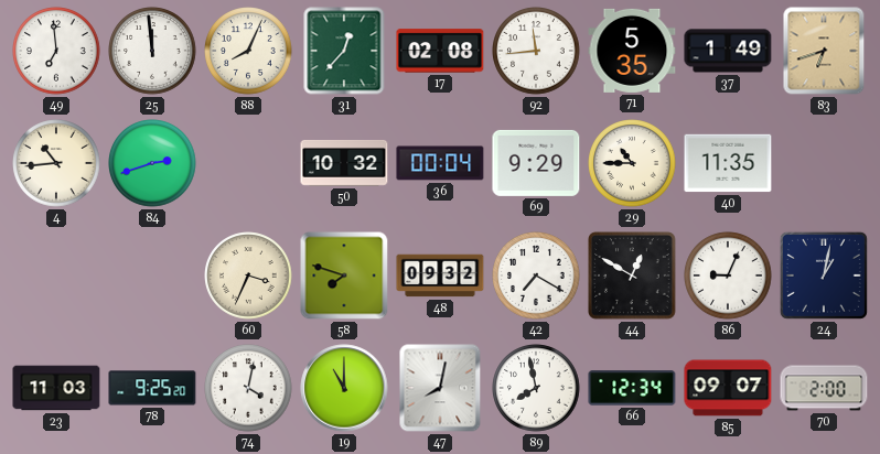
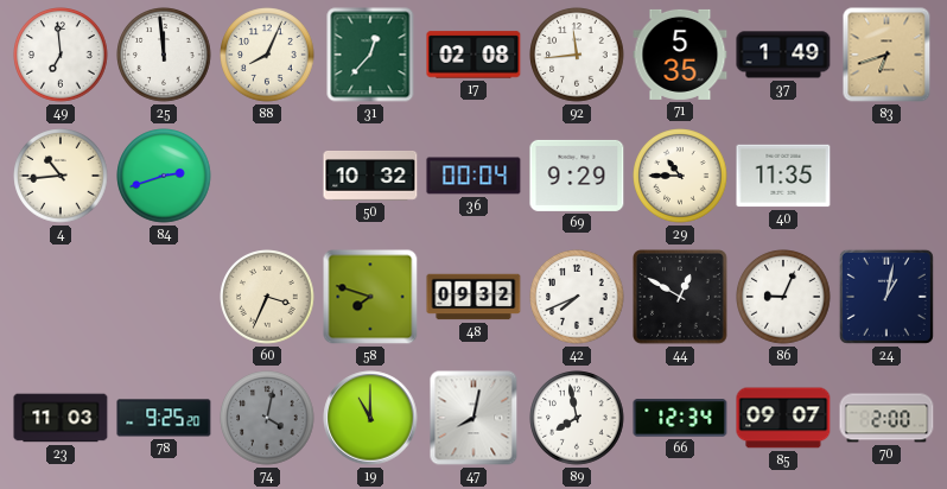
42: 7:20 -> 7:41
74 dial: white -> grey
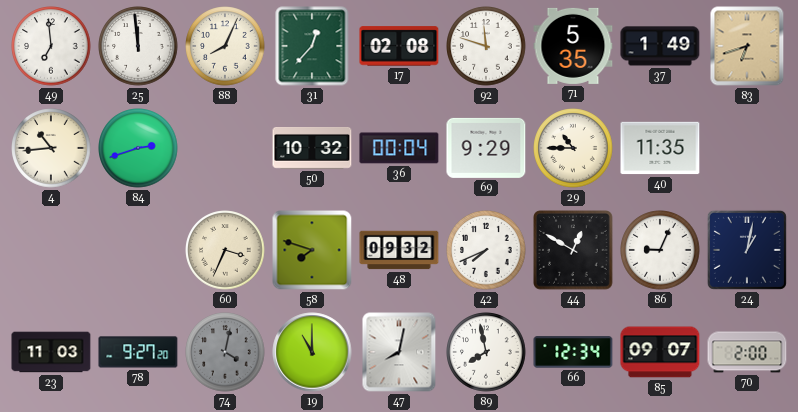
92: 11:44 -> 11:48
78: 9:25 -> 9:27
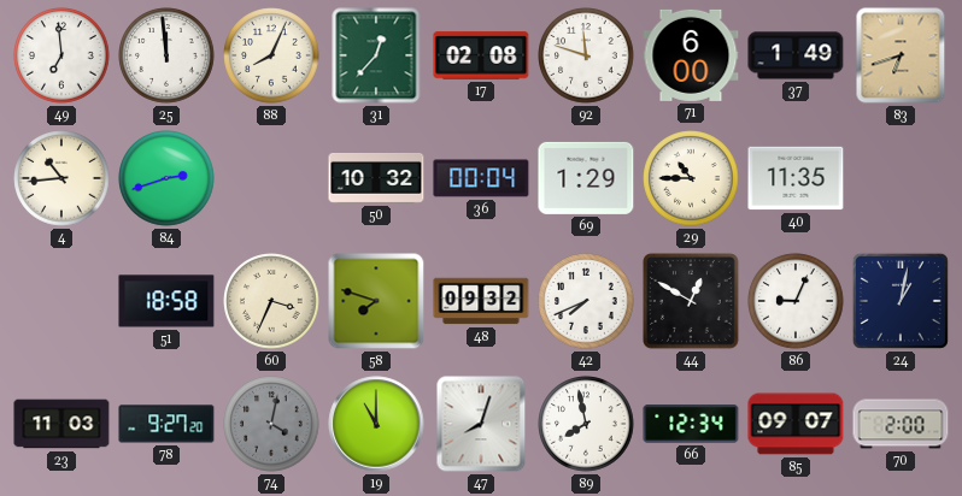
71: 5:35 -> 6:00
69: 9:29 -> 1:29
51: none -> 18:58
47: 8:02 -> 8:03
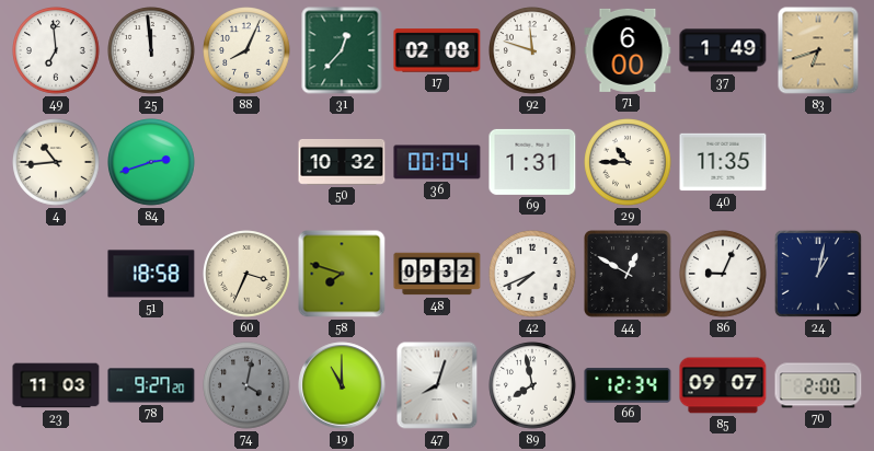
69: 1:29 -> 1:31
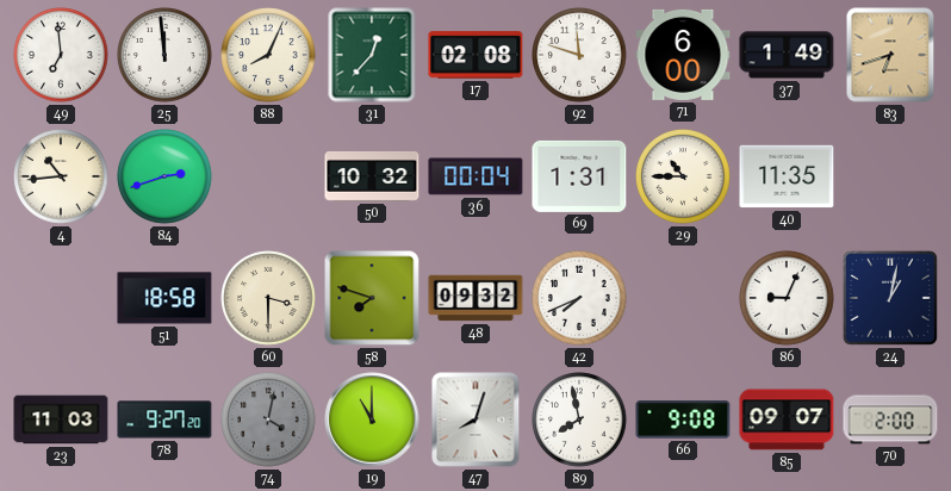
60: 3:34 -> 3:30
44: 12:50 -> none
66: 12:34 -> 9:08
